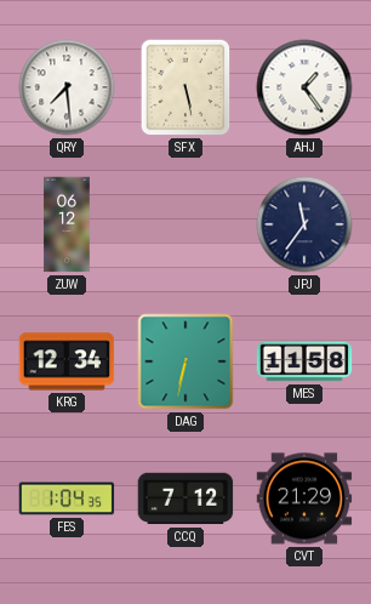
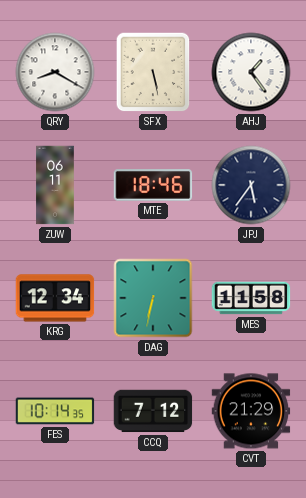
QRY: 7:29 -> 8:20
ZUW: 06:12 -> 06:11
MTE: none -> 18:46
JPJ: 11:36 -> 5:36
FES: 1:04 -> 10:14
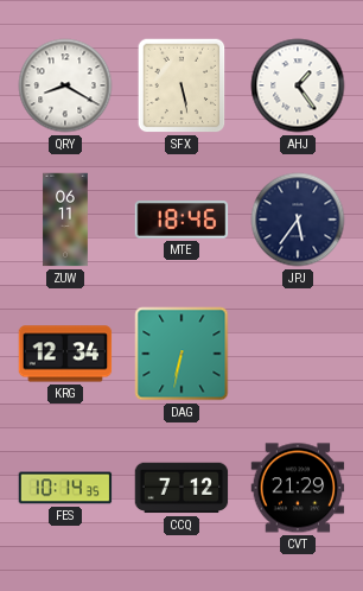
MES: 11:58 -> none
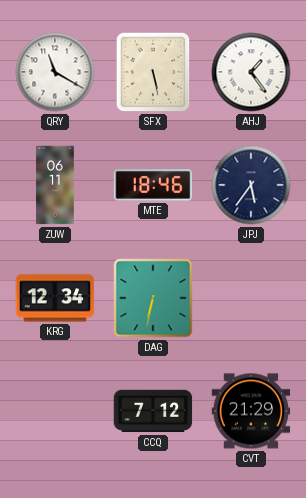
QRY: 8:20 -> 11:20
FES: 10:14 -> none
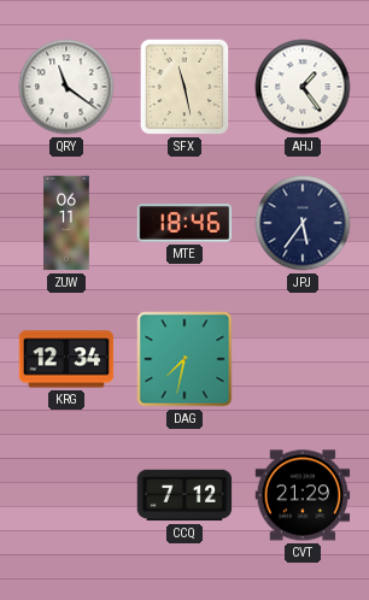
QRY: 11:20 -> 11:21
SFX: 5:28 -> 11:28
DAG: 6:32 -> 7:32
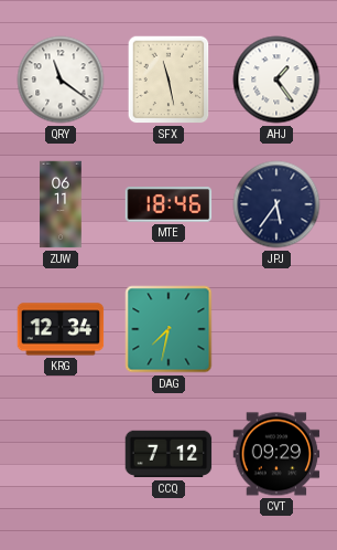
CVT: 21:29 -> 09:29
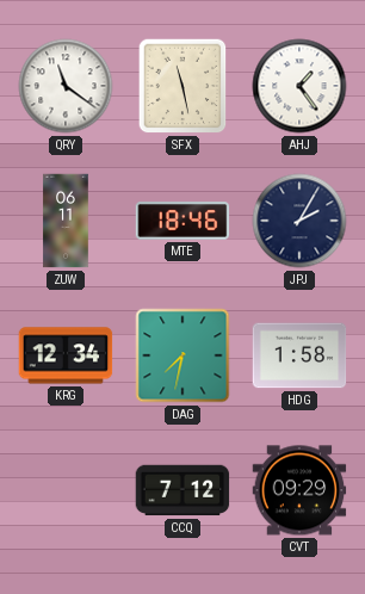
JPJ: 5:36 -> 2:05
HDG: none -> 1:58
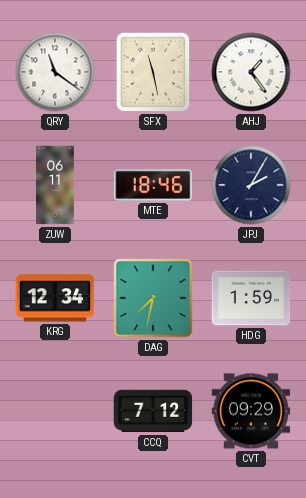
HDG: 1:58 -> 1:59
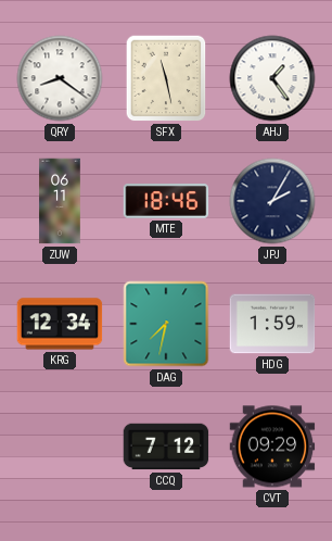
QRY: 11:21 -> 8:21
